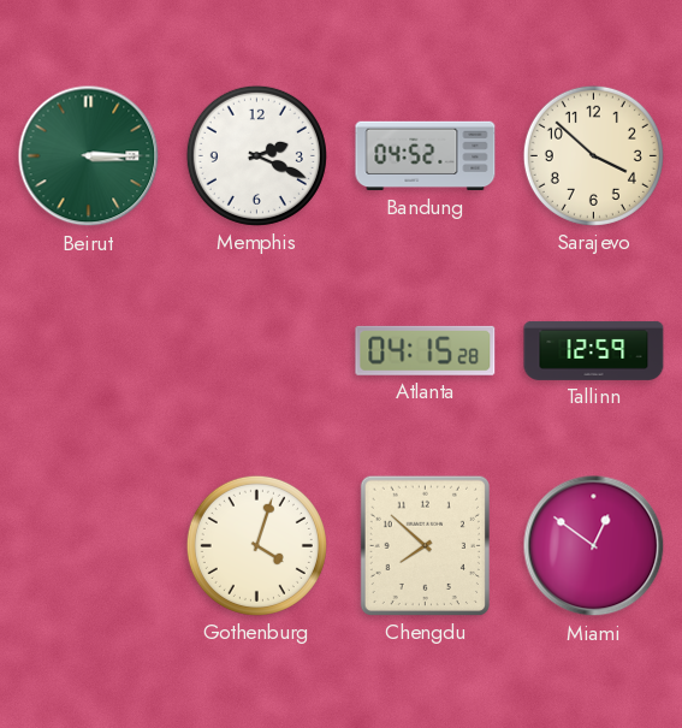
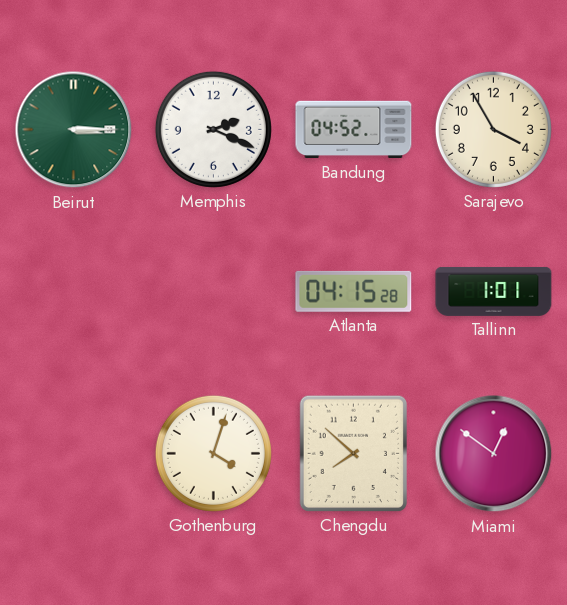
Sarajevo: 3:52 -> 3:55
Tallinn: 12:59 -> 1:01
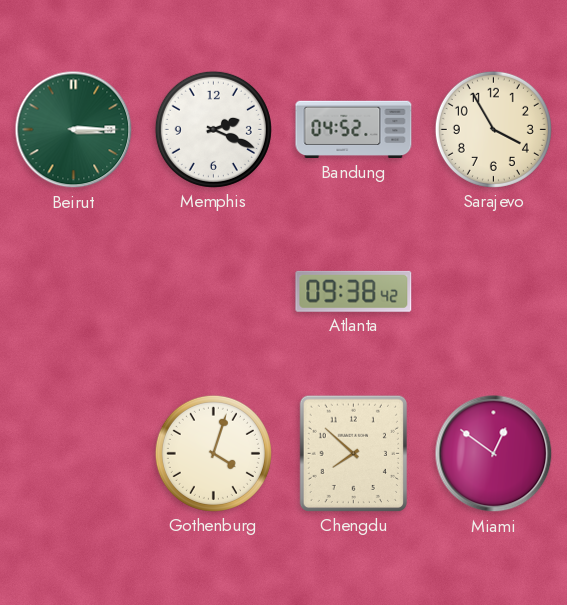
Atlanta: 04:15 -> 09:38
Tallinn: 1:01 -> none
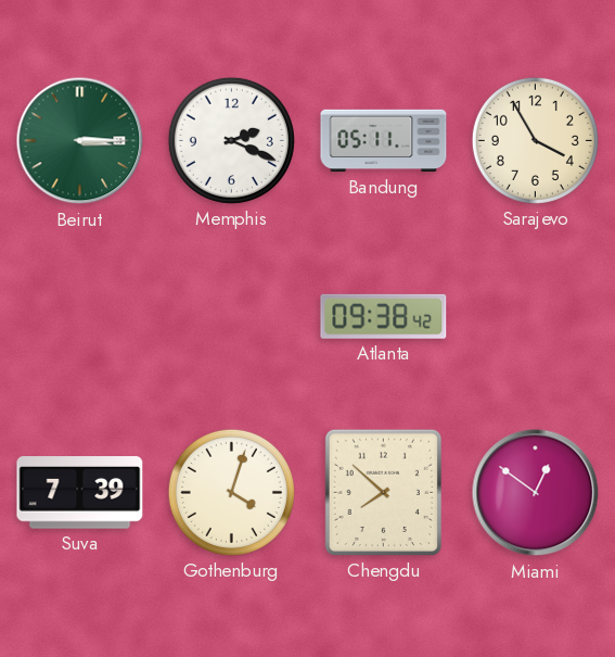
Bandung: 04:52 -> 05:11
Suva: none -> 7:39
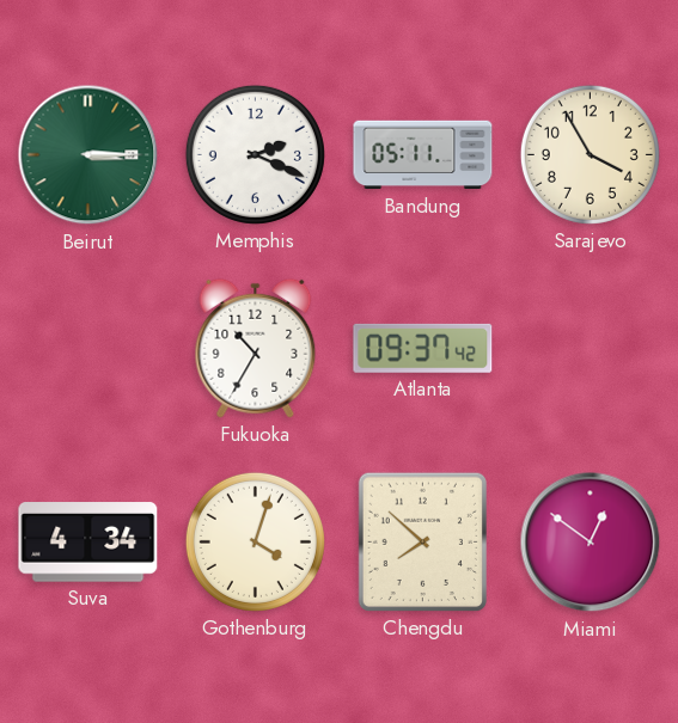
Fukuoka: none -> 10:35
Atlanta: 09:38 -> 09:37
Suva: 7:39 -> 4:34
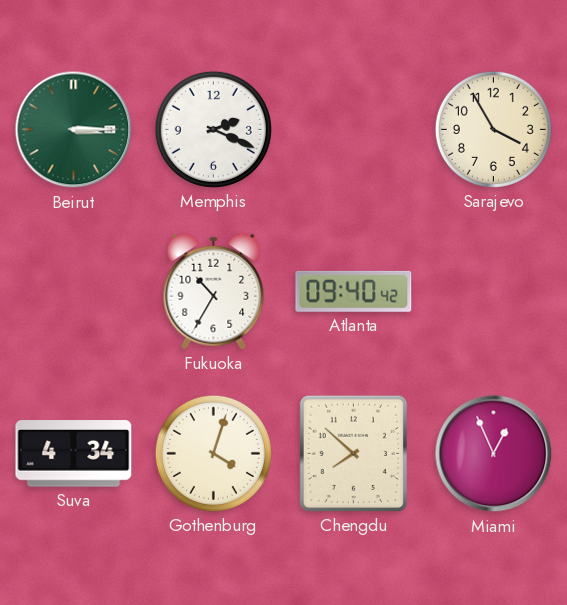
Bandung: 05:11 -> none
Atlanta: 09:37 -> 09:40
Miami: 12:51 -> 12:56
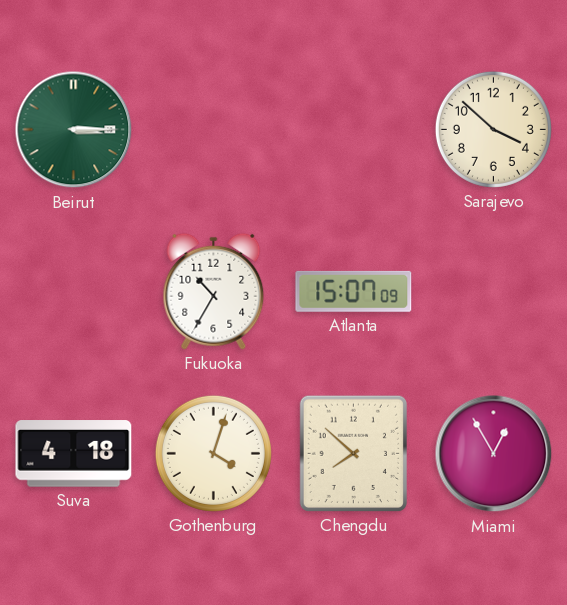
Memphis: 2:19 -> none
Sarajevo: 3:55 -> 3:52
Atlanta: 09:40 -> 15:07
Suva: 4:34 -> 4:18
Miami: 12:56 -> 12:55
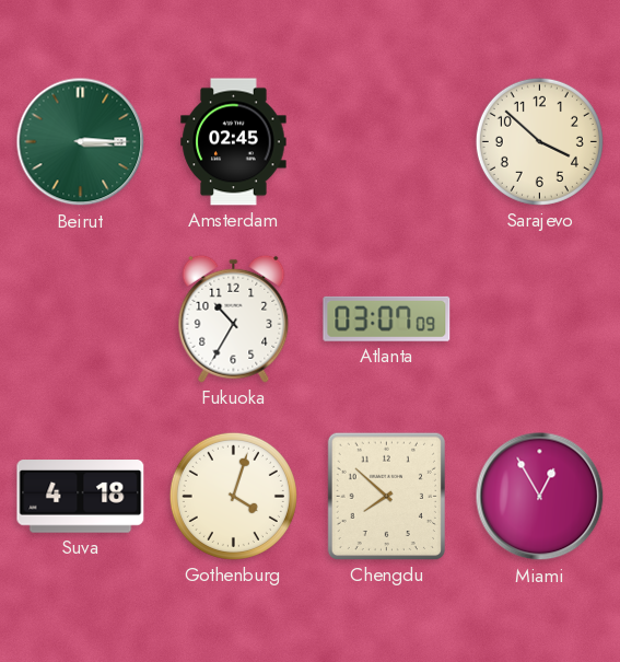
Amsterdam: none -> 02:45
Atlanta: 15:07 -> 03:07
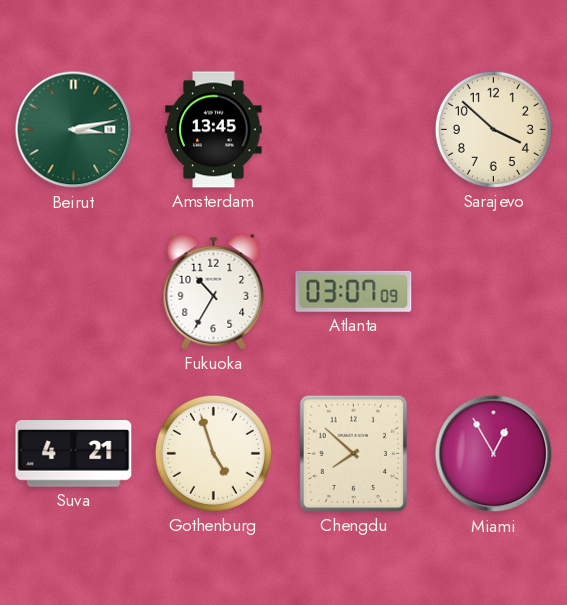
Beirut: 3:15 -> 3:13
Amsterdam: 02:45 -> 13:45
Suva: 4:18 -> 4:21
Gothenburg: 4:03 -> 4:57
